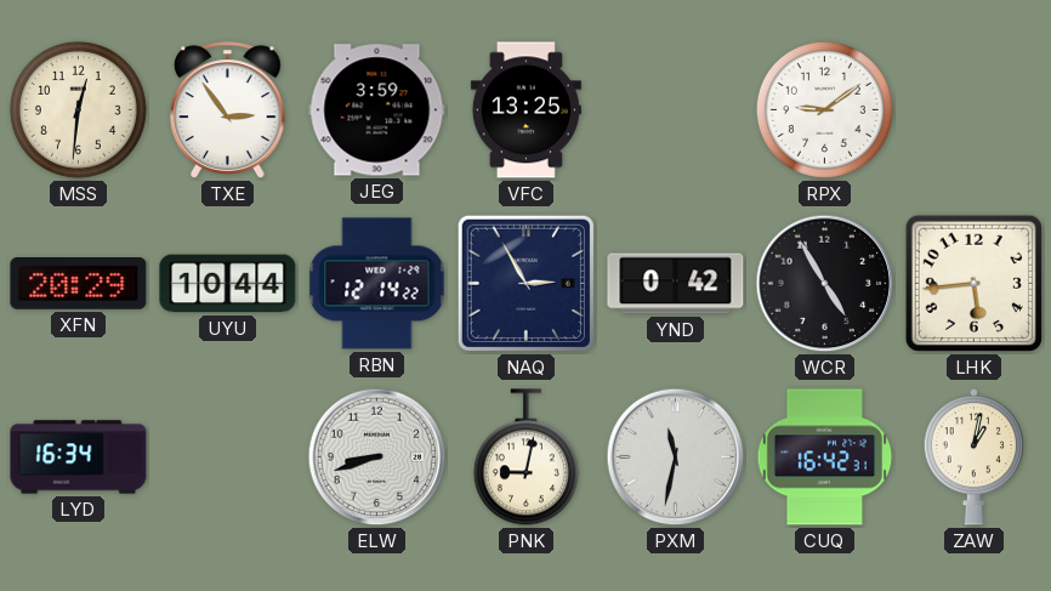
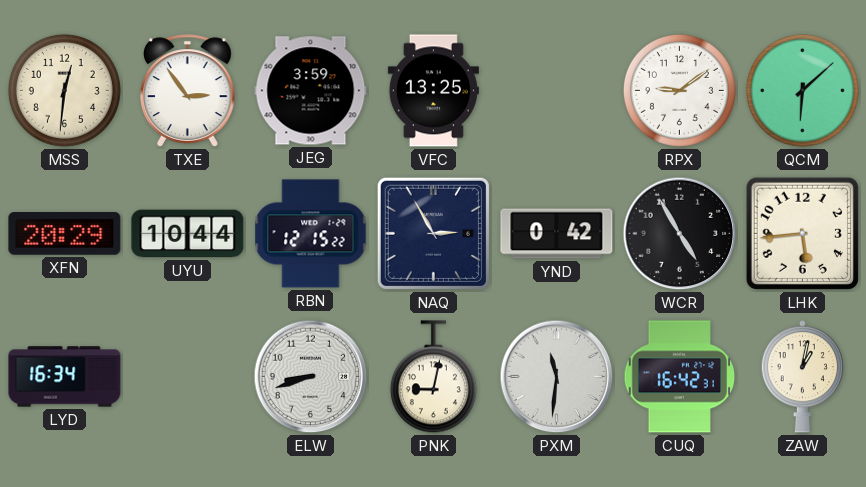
QCM: none -> 6:08
RBN: 12:14 -> 12:15
PXM: 11:32 -> 11:31
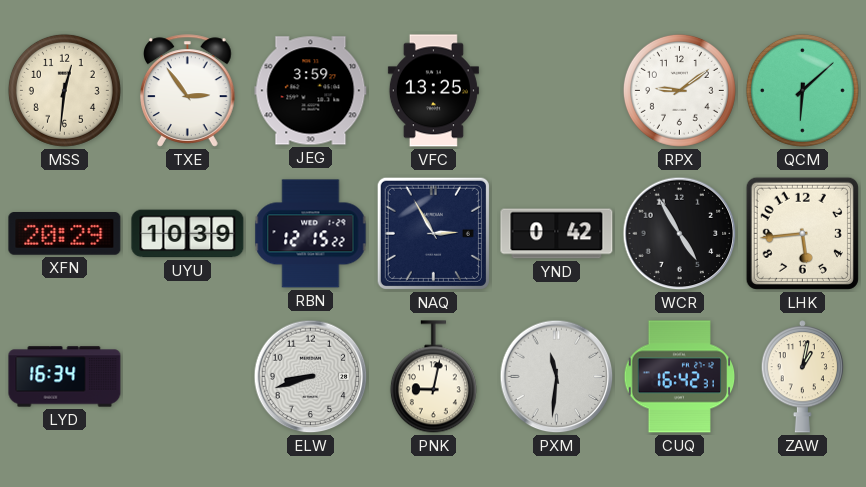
UYU: 10:44 -> 10:39
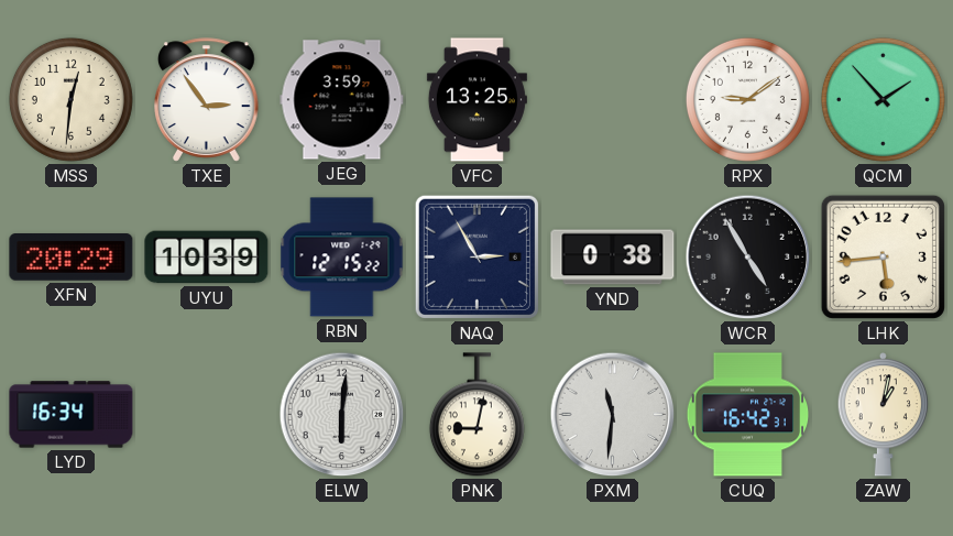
QCM: 6:08 -> 1:53
YND: 0:42 -> 0:38
ELW: 8:42 -> 6:01
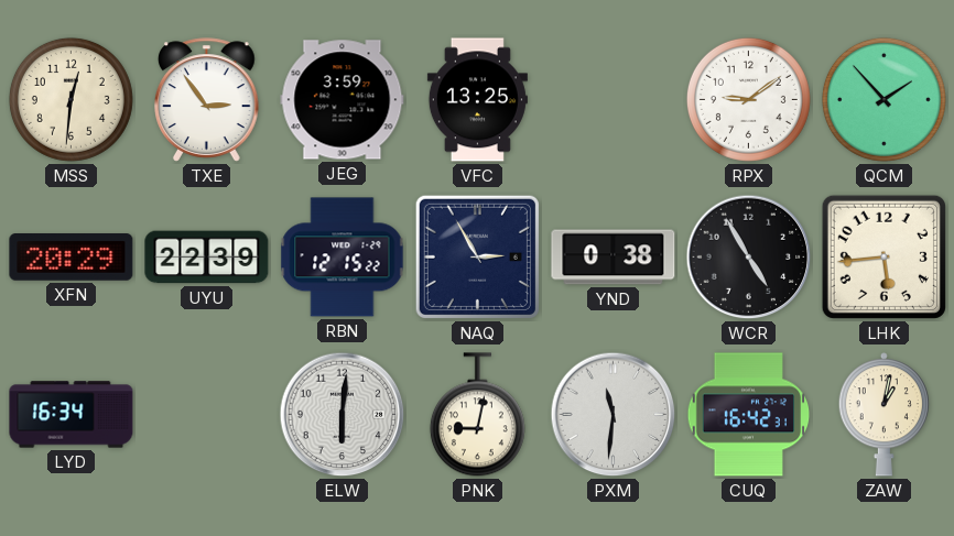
UYU: 10:39 -> 22:39
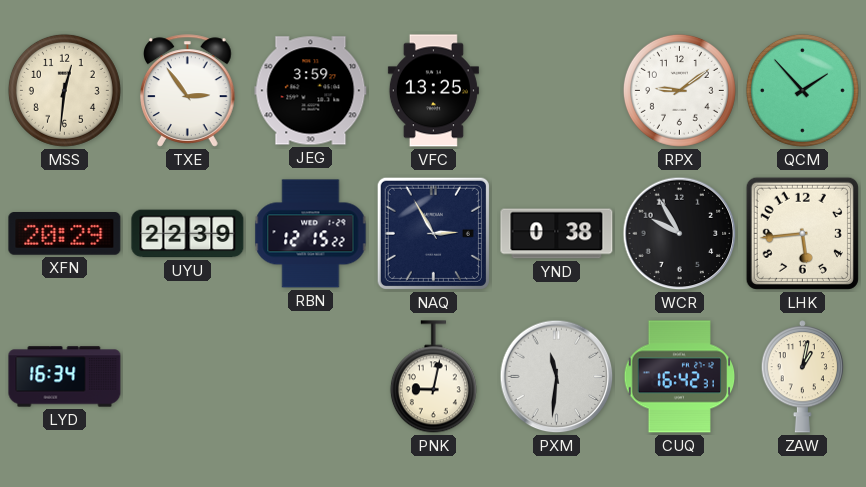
WCR: 4:55 -> 9:55
ELW: 6:01 -> none
